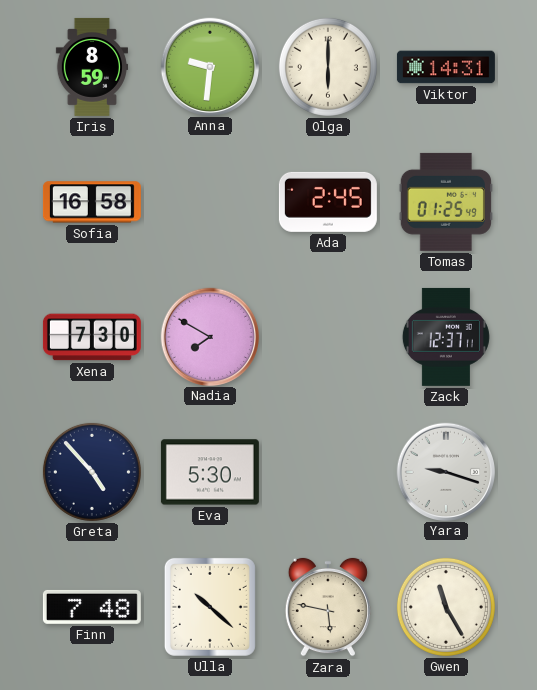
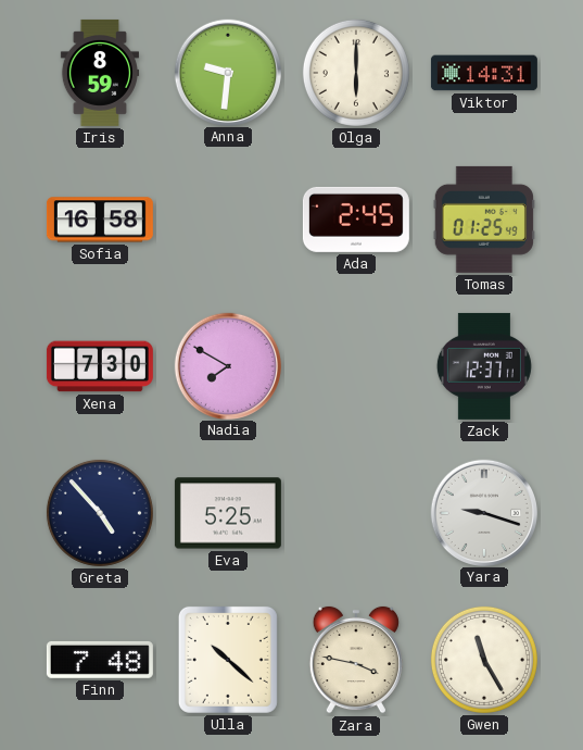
Eva: 5:30 -> 5:25
Zara: 5:47 -> 3:47
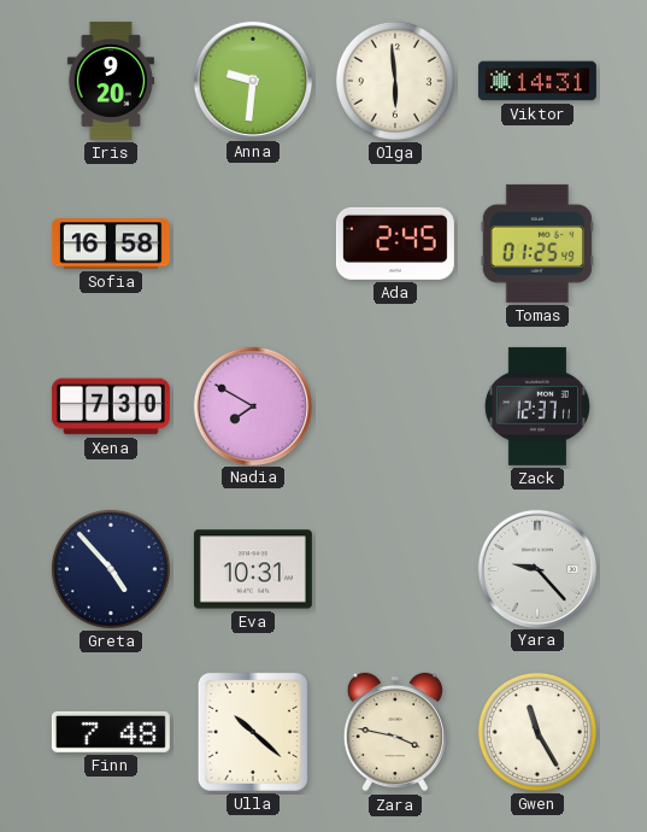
Iris: 8:59 -> 9:20
Olga: 6:00 -> 5:59
Eva: 5:25 -> 10:31
Yara: 9:18 -> 9:23
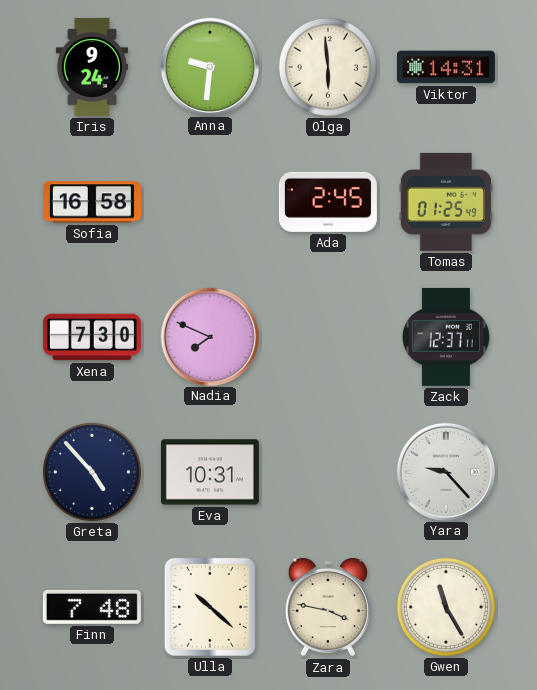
Iris: 9:20 -> 9:24
Nadia: 7:50 -> 7:49
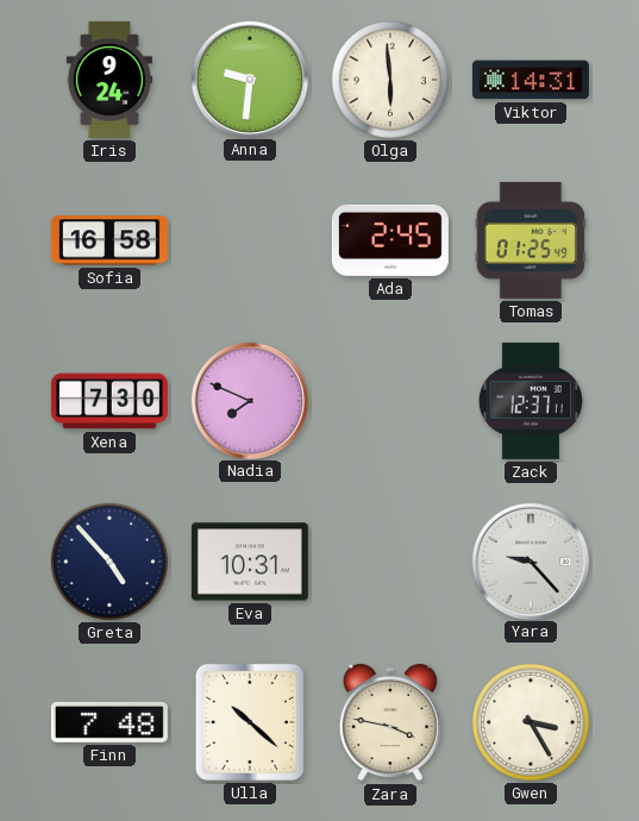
Gwen: 11:25 -> 3:25
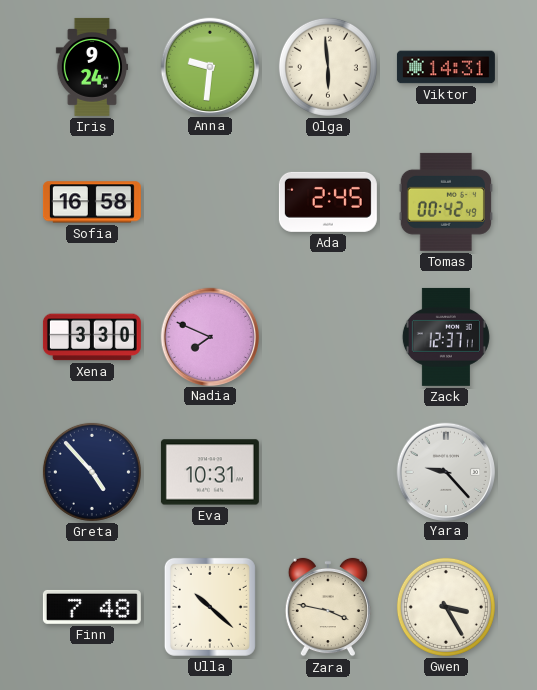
Tomas: 01:25 -> 00:42
Xena: 7:30 -> 3:30
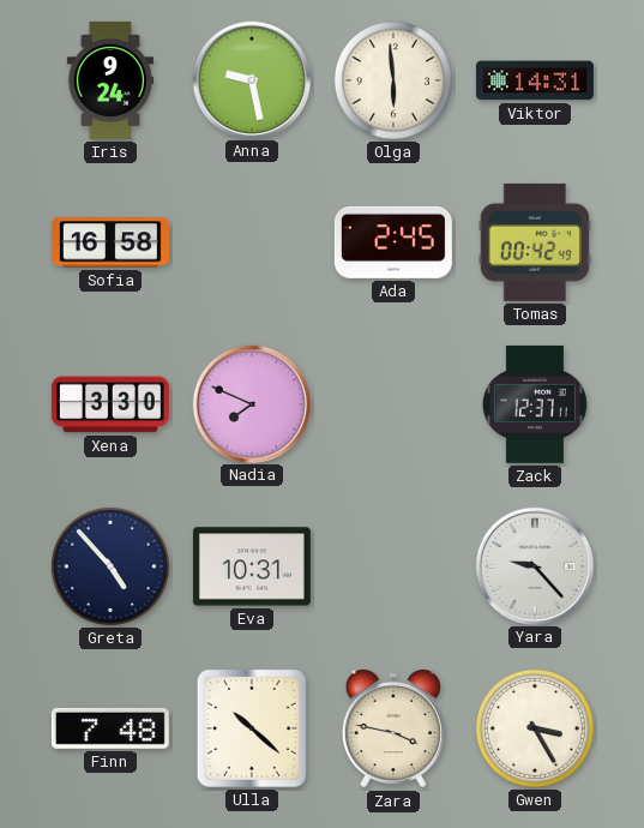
Anna: 9:31 -> 9:28
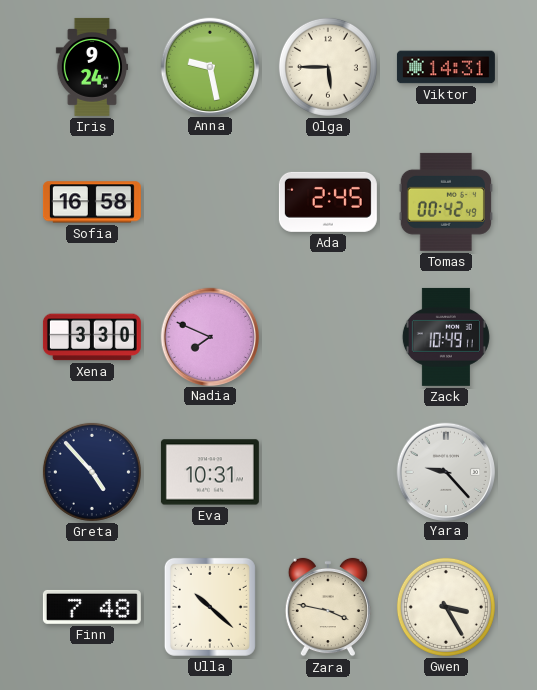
Olga: 5:59 -> 5:45
Zack: 12:37 -> 10:49
